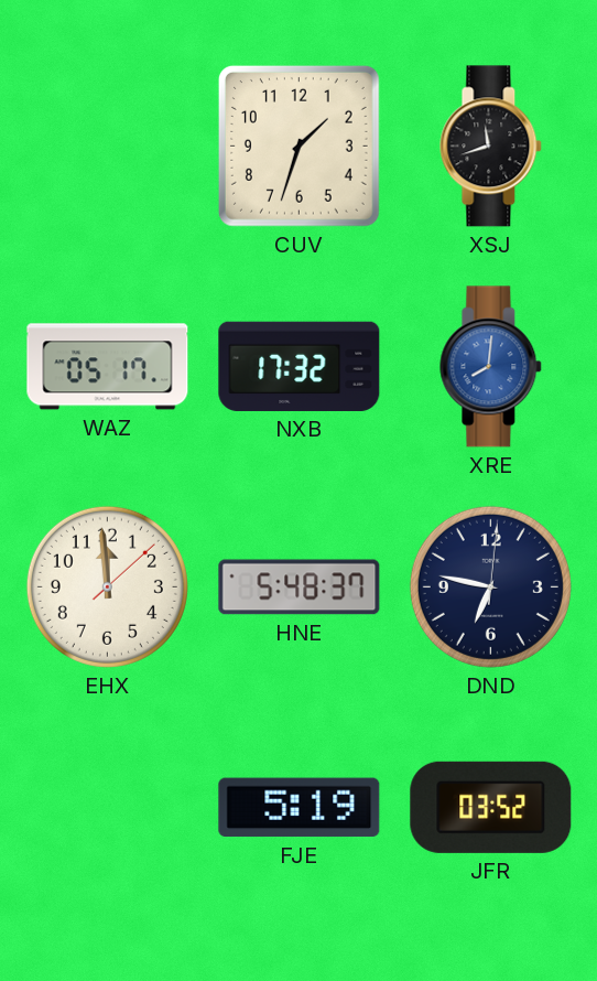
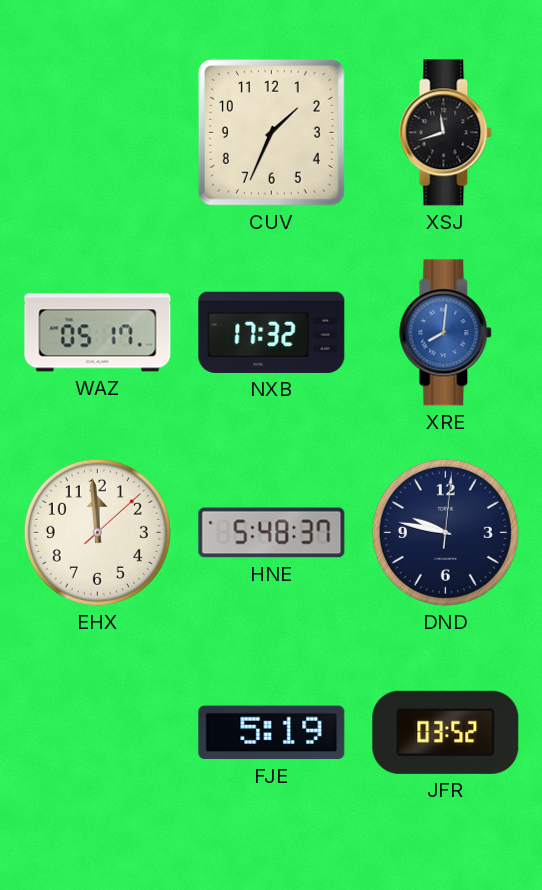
CUV: 1:33 -> 1:34
DND: 6:47 -> 9:47
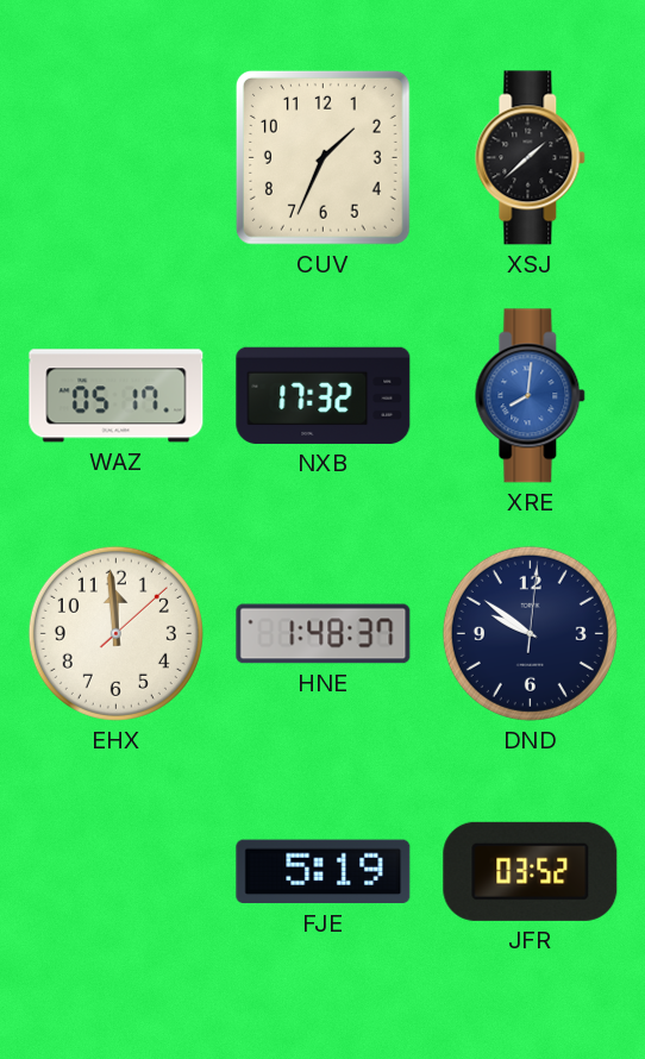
XSJ: 11:42 -> 1:38
HNE: 5:48 -> 1:48
DND: 9:47 -> 9:51
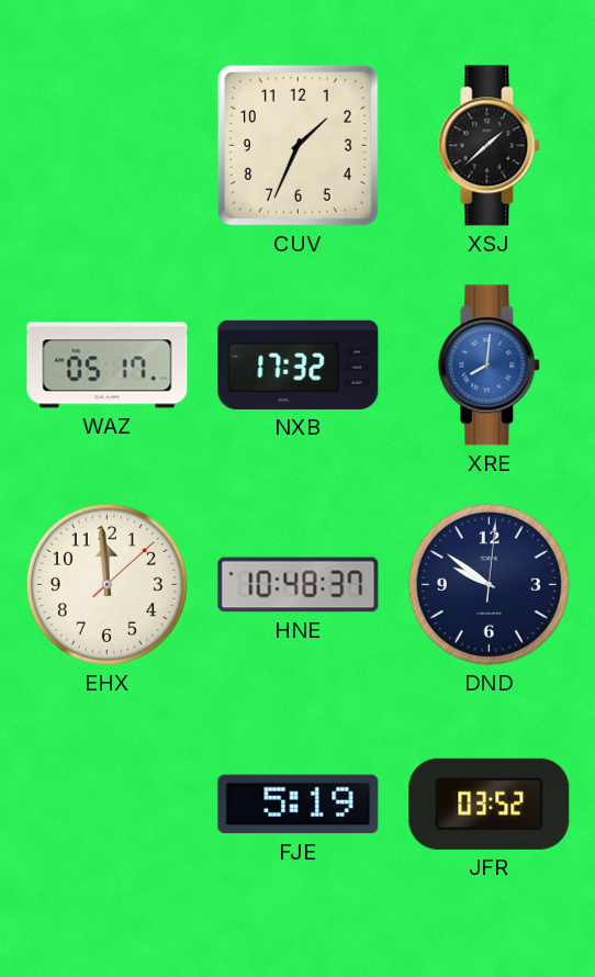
HNE: 1:48 -> 10:48
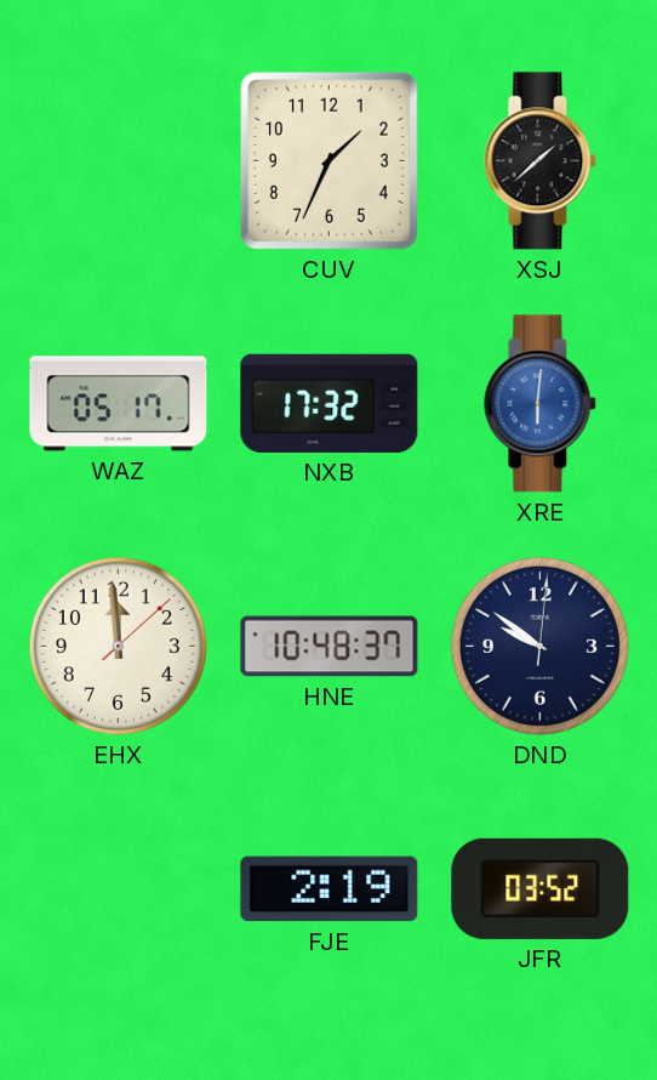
XRE: 8:01 -> 6:01
FJE: 5:19 -> 2:19
